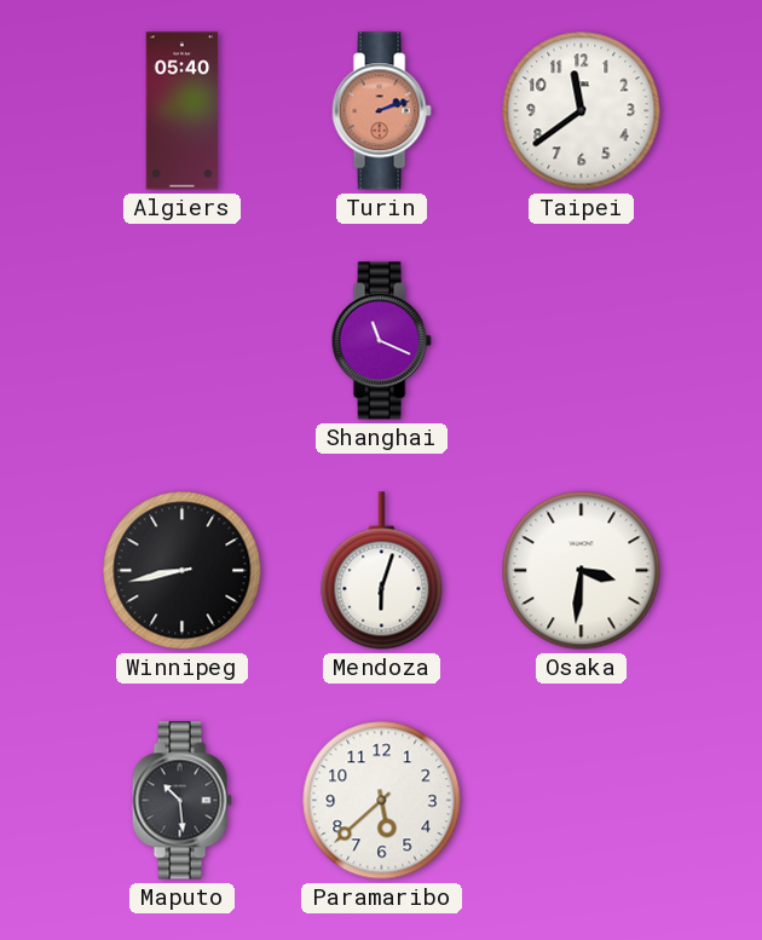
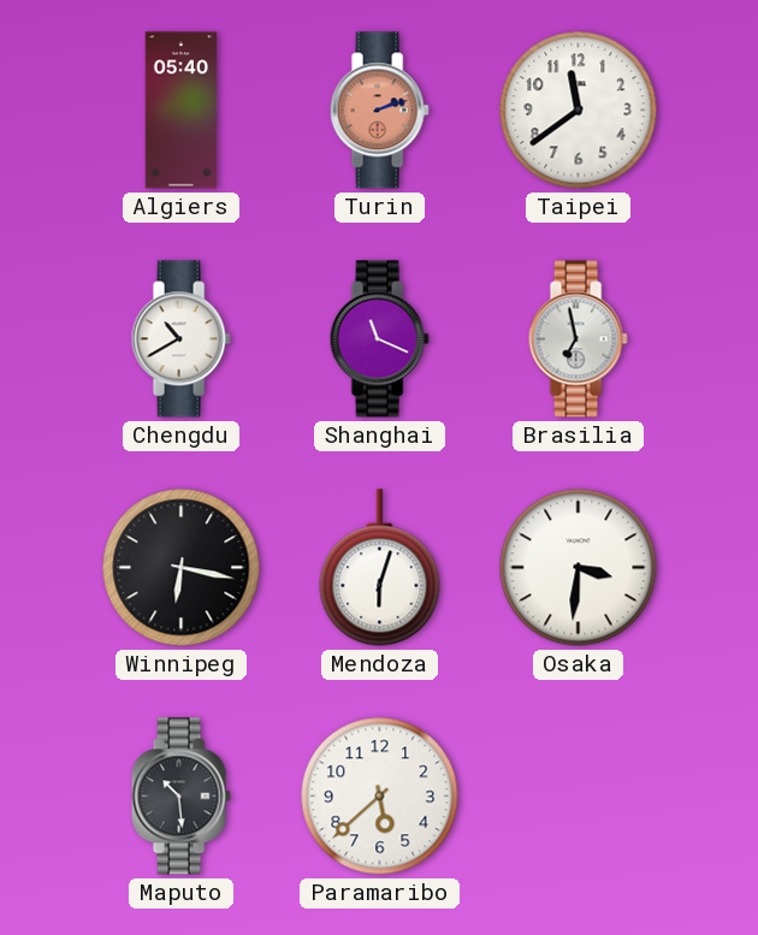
Chengdu: none -> 10:40
Brasilia: none -> 6:58
Winnipeg: 8:43 -> 6:17
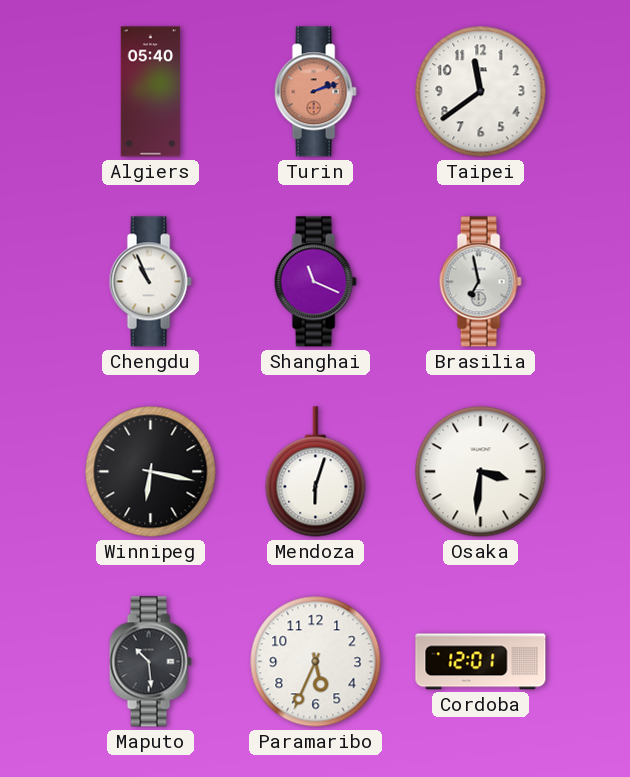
Chengdu: 10:40 -> 10:56
Paramaribo: 5:38 -> 5:34
Cordoba: none -> 12:01
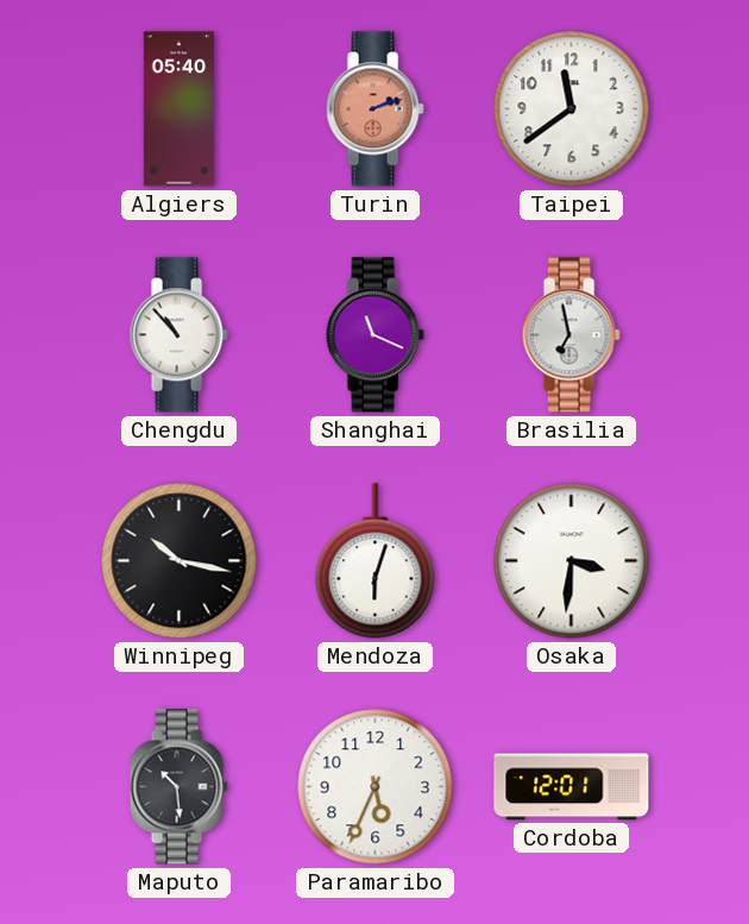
Chengdu: 10:56 -> 10:53
Winnipeg: 6:17 -> 10:17
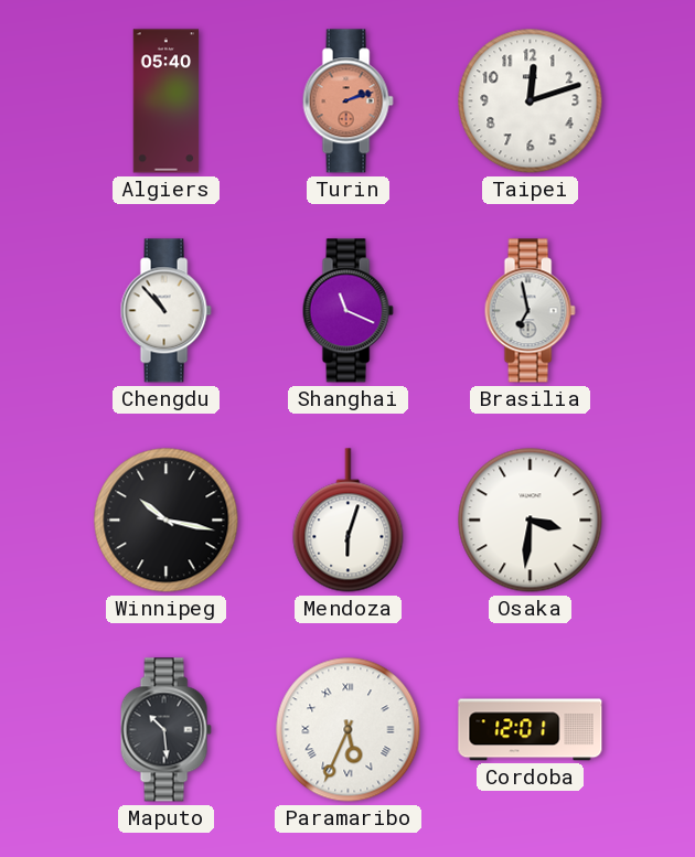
Taipei: 11:39 -> 12:12
Paramaribo numerals: Arabic -> Roman
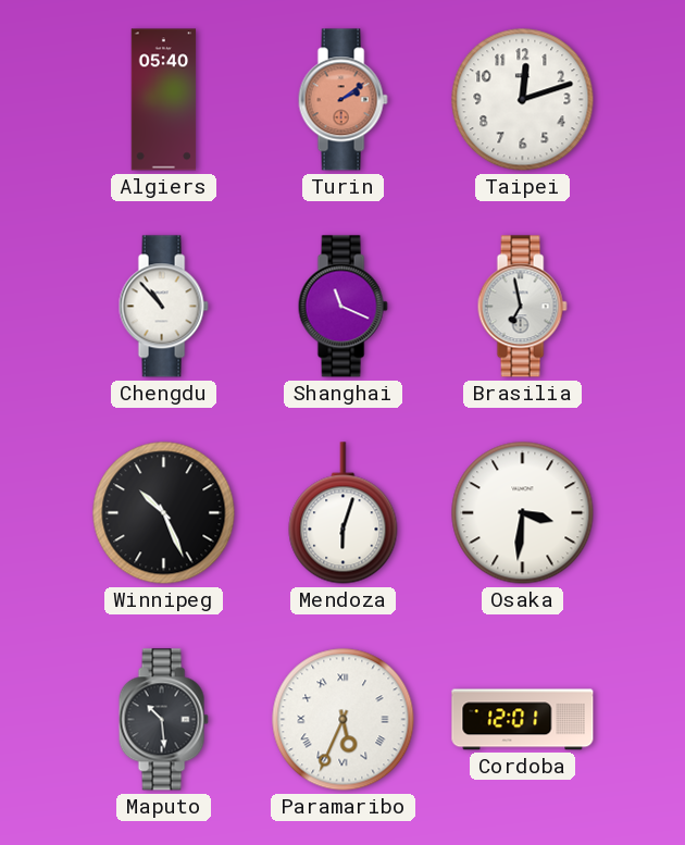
Turin: 2:12 -> 2:09
Winnipeg: 10:17 -> 10:26
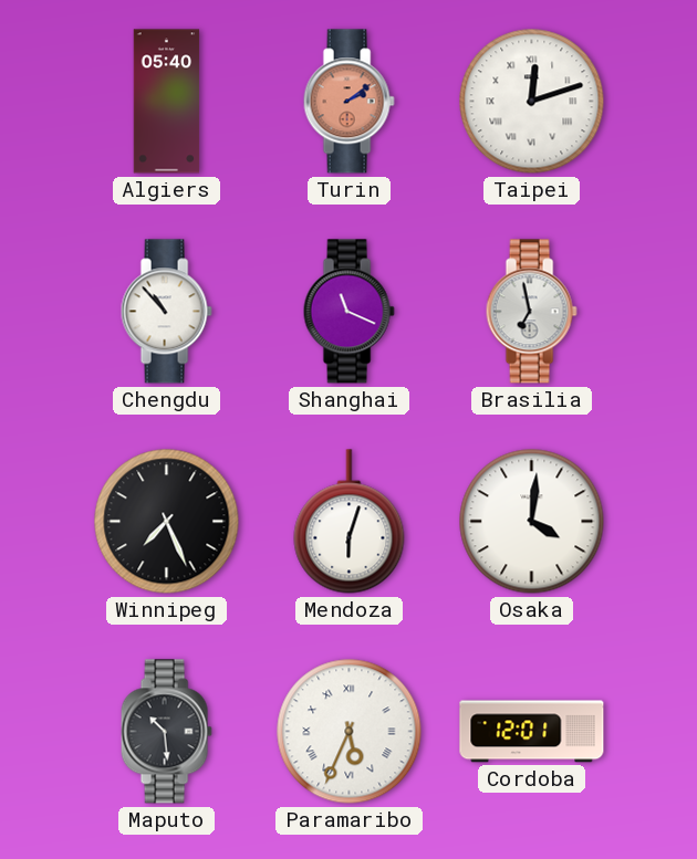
Taipei numerals: Arabic -> Roman
Winnipeg: 10:26 -> 7:26
Osaka: 3:31 -> 4:01
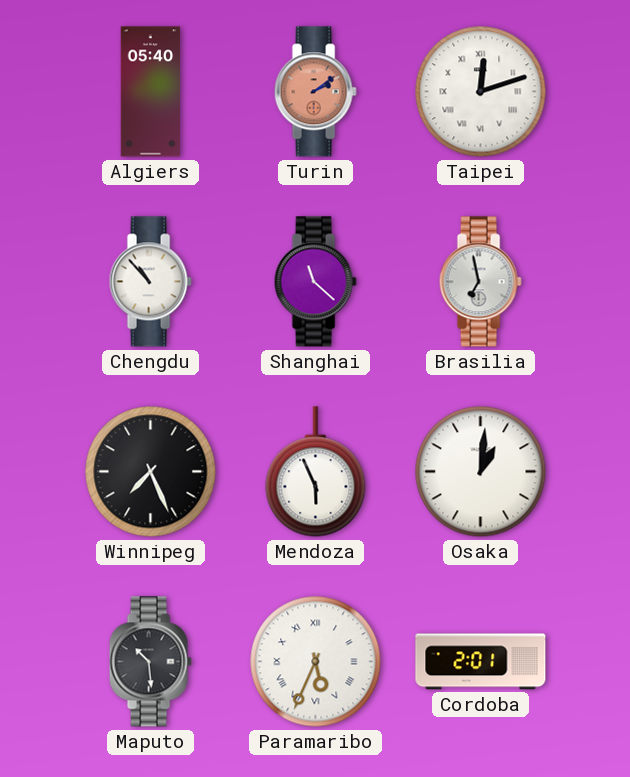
Shanghai: 11:19 -> 11:22
Mendoza: 6:03 -> 5:56
Osaka: 4:01 -> 1:01
Cordoba: 12:01 -> 2:01
